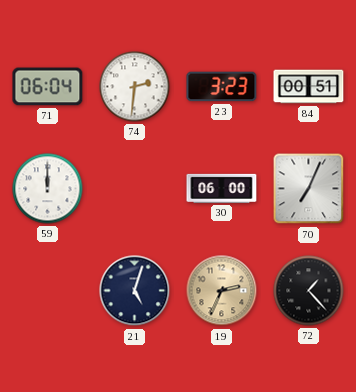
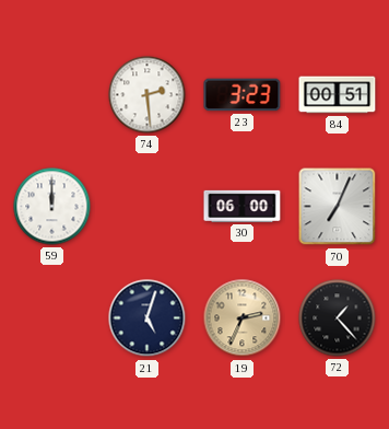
71: 06:04 -> none
74: 2:31 -> 2:29
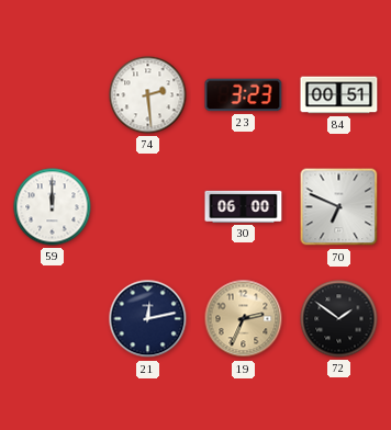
70: 7:04 -> 6:49
21: 5:03 -> 12:13
72: 1:23 -> 1:51
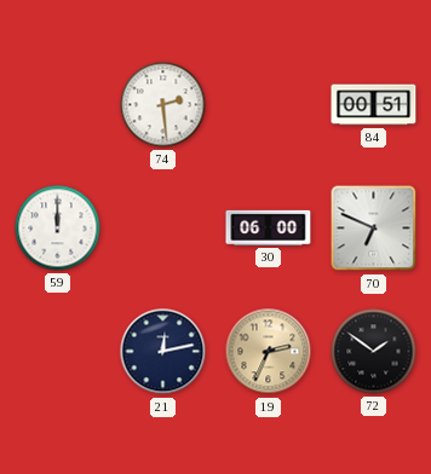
23: 3:23 -> none
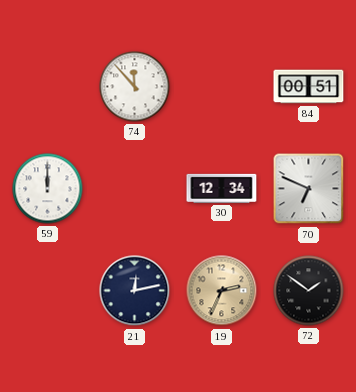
74: 2:29 -> 11:53
30: 06:00 -> 12:34
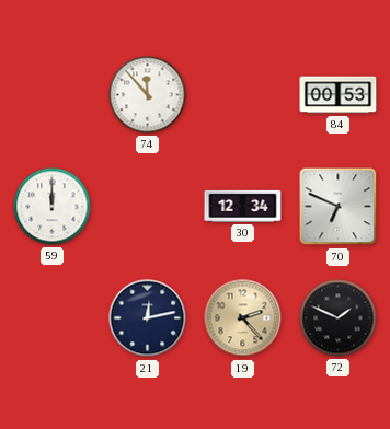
84: 00:51 -> 00:53
19: 2:34 -> 2:23
72: 1:51 -> 1:49
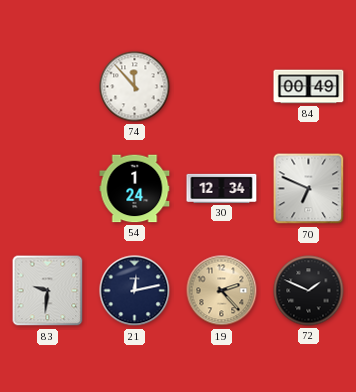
84: 00:53 -> 00:49
59: 12:00 -> none
54: none -> 1:24
83: none -> 9:31
